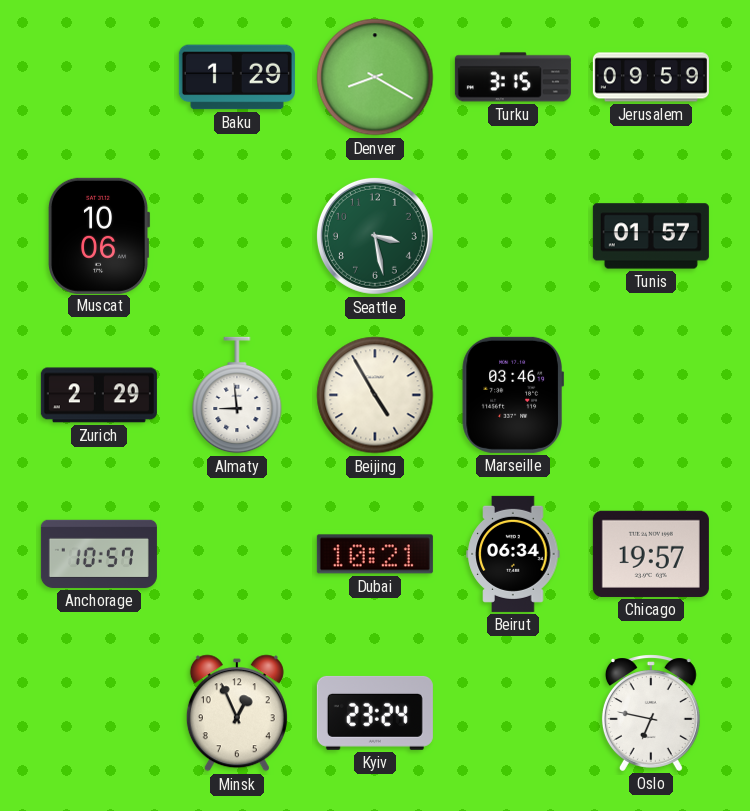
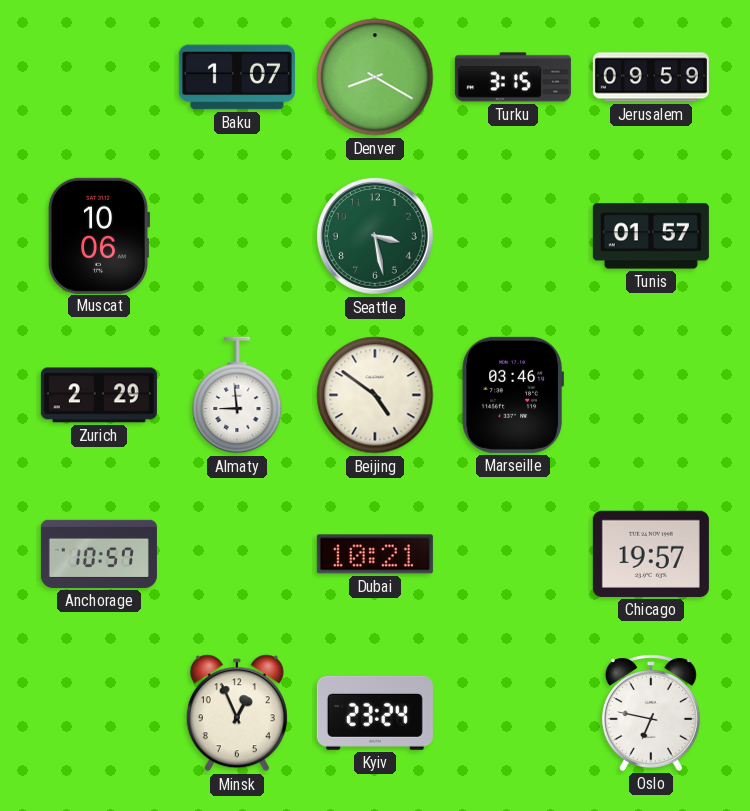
Baku: 1:29 -> 1:07
Beijing: 4:55 -> 4:51
Beirut: 06:34 -> none
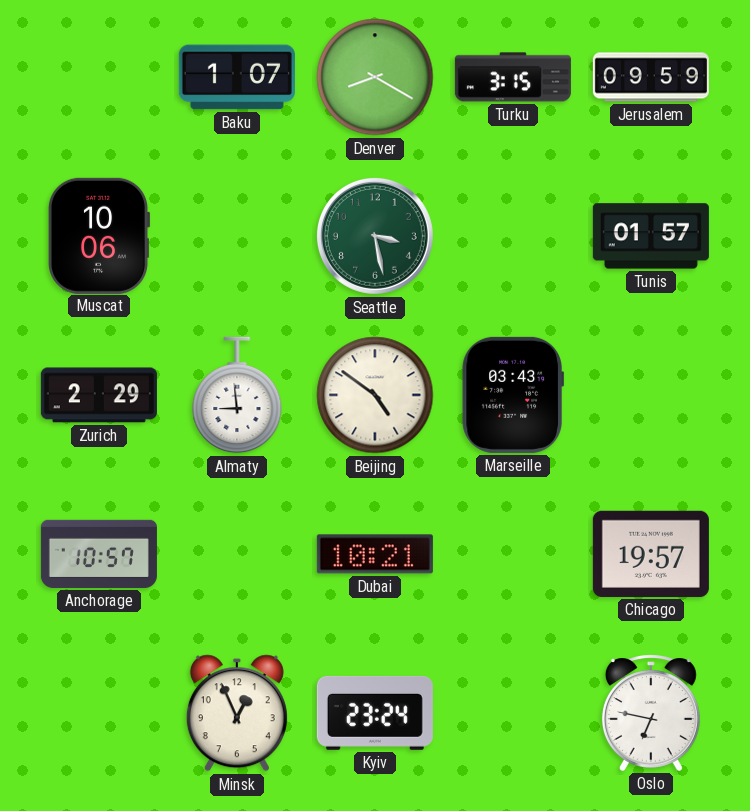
Marseille: 03:46 -> 03:43
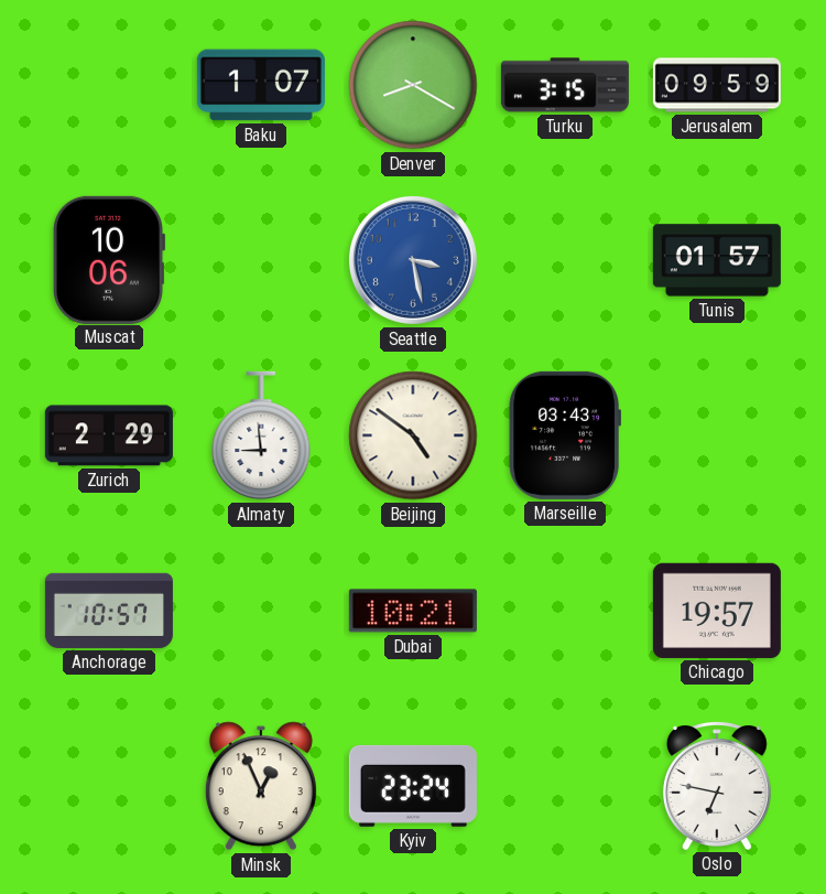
Seattle dial: green -> blue
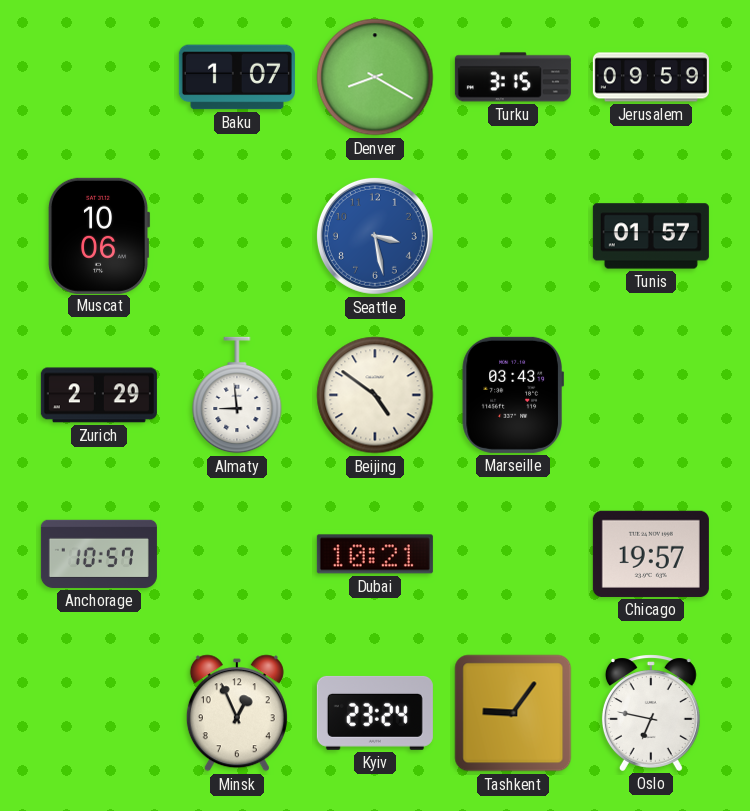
Tashkent: none -> 9:06
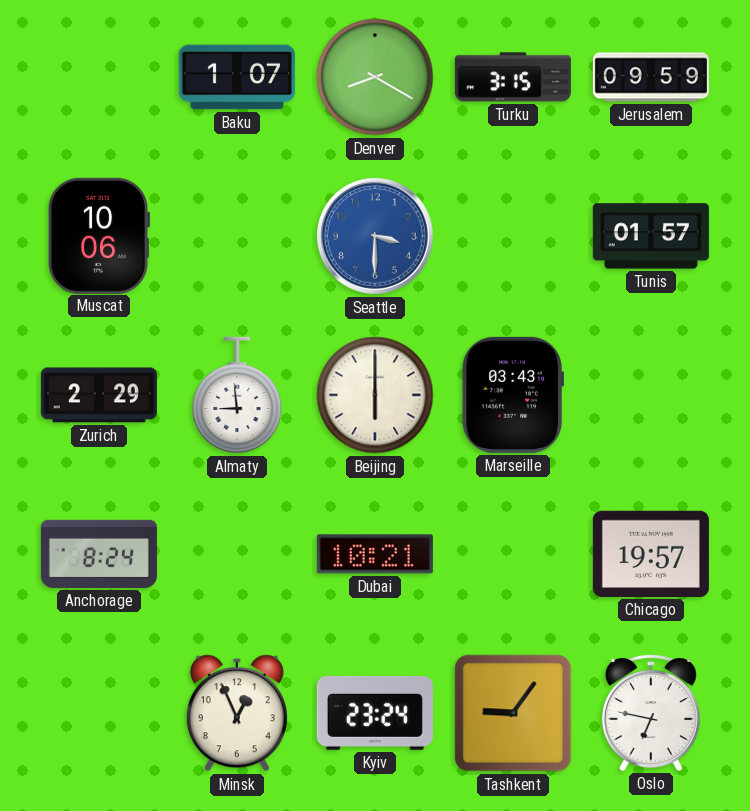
Seattle: 3:28 -> 3:30
Beijing: 4:51 -> 6:00
Anchorage: 10:57 -> 8:24
